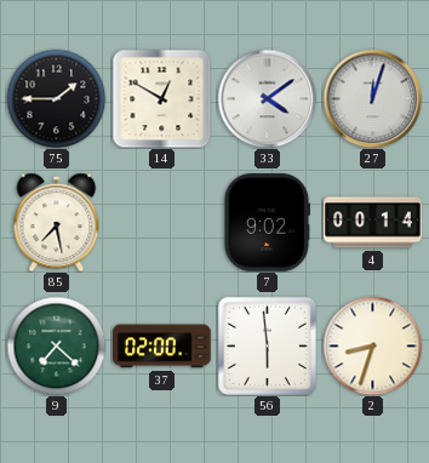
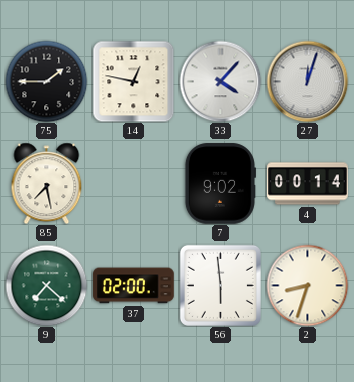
14: 12:50 -> 12:47
33: 4:09 -> 4:07
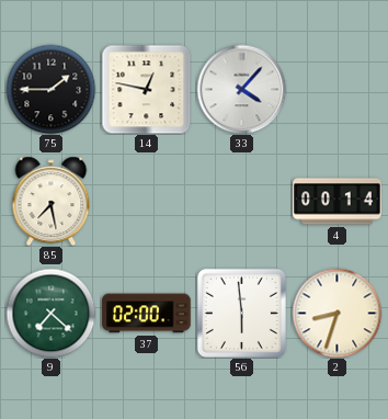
27: 12:03 -> none
7: 9:02 -> none
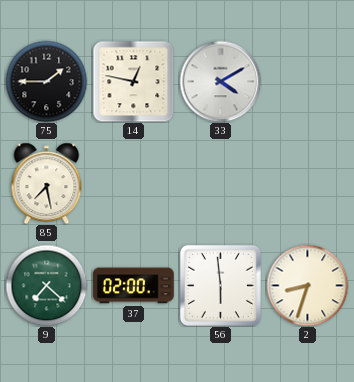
33: 4:07 -> 4:10
4: 00:14 -> none
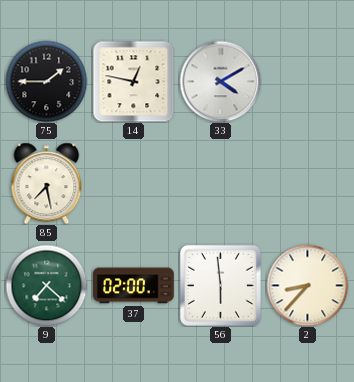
2: 8:33 -> 8:37
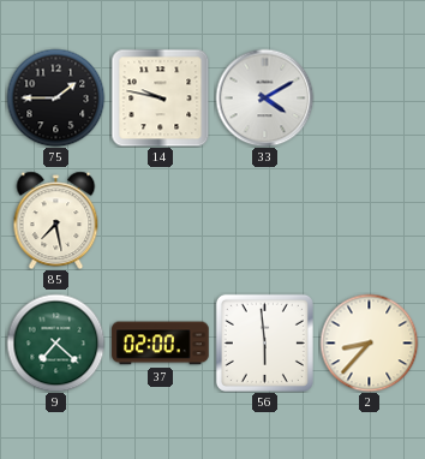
14: 12:47 -> 9:47
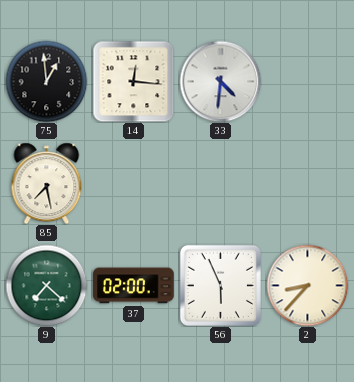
75: 1:45 -> 12:59
14: 9:47 -> 12:16
33: 4:10 -> 4:31
56: 5:59 -> 5:56
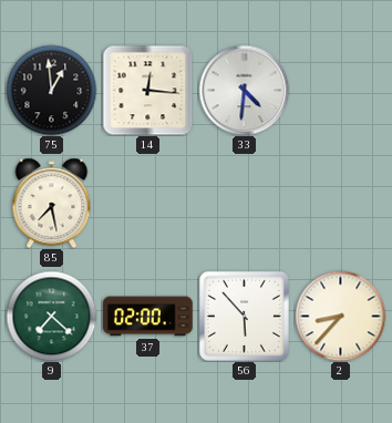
56: 5:56 -> 5:53
